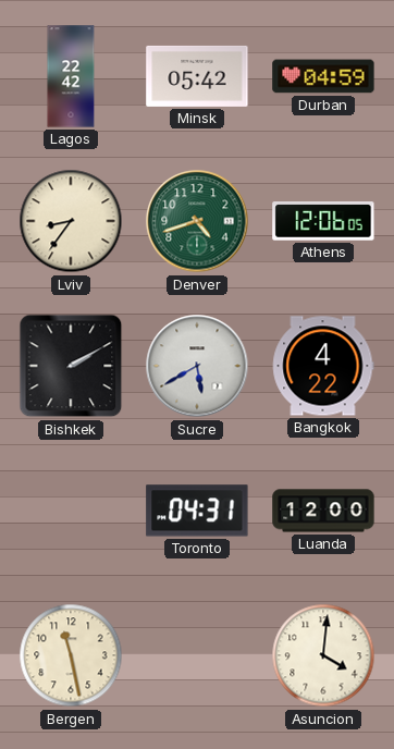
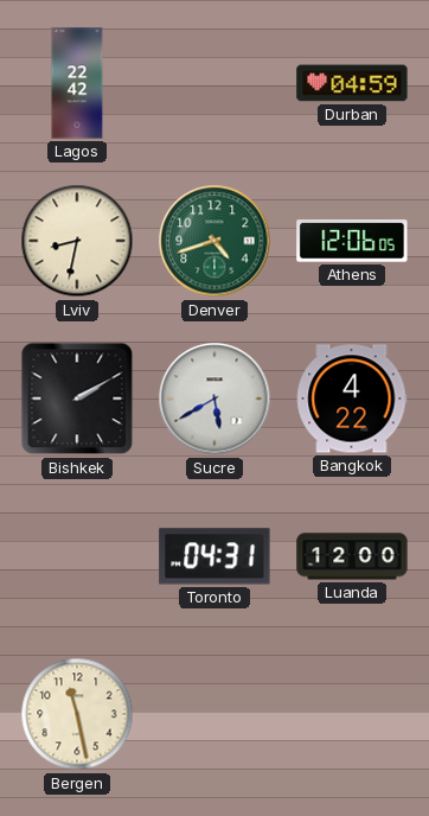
Minsk: 05:42 -> none
Lviv: 8:36 -> 8:32
Asuncion: 4:01 -> none
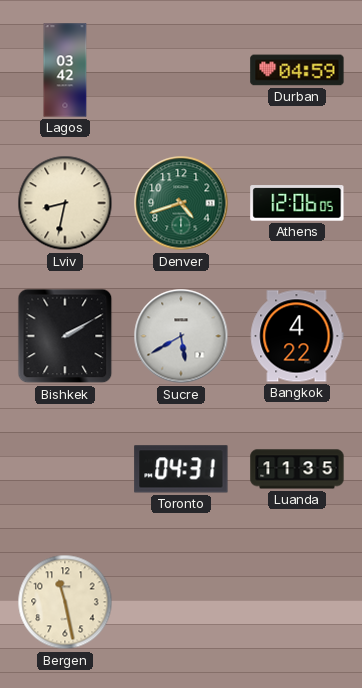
Lagos: 22:42 -> 03:42
Luanda: 12:00 -> 11:35
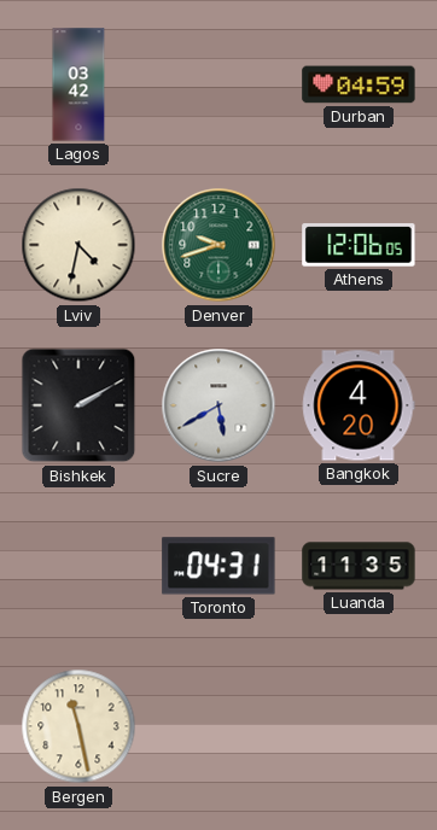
Lviv: 8:32 -> 4:32
Denver: 4:42 -> 9:42
Bangkok: 4:22 -> 4:20
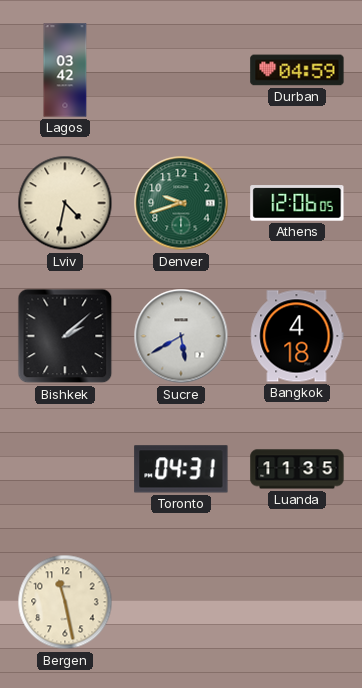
Bishkek: 2:10 -> 2:08
Bangkok: 4:20 -> 4:18
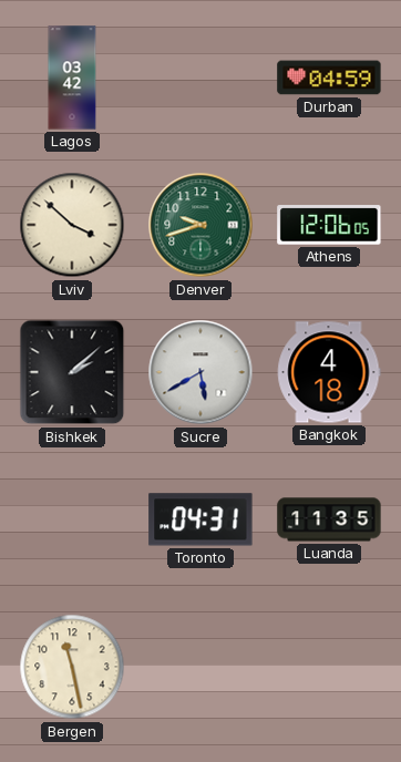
Lviv: 4:32 -> 3:52
